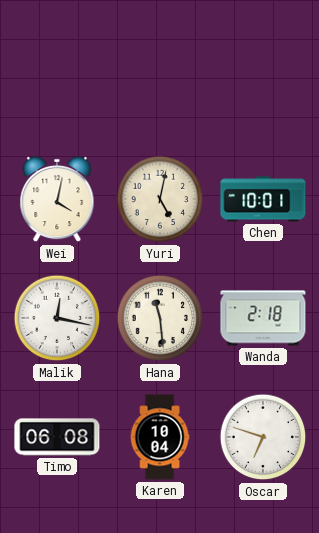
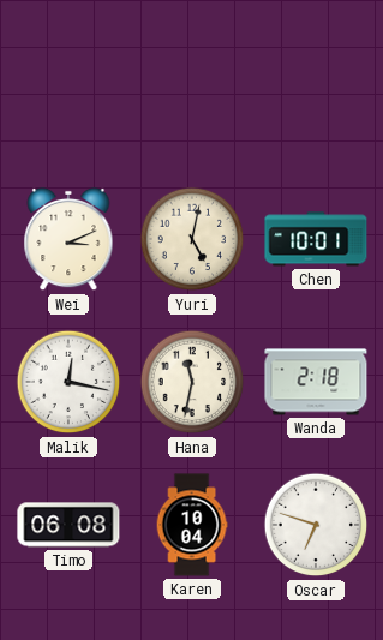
Wei: 4:02 -> 3:11
Hana: 11:29 -> 11:32
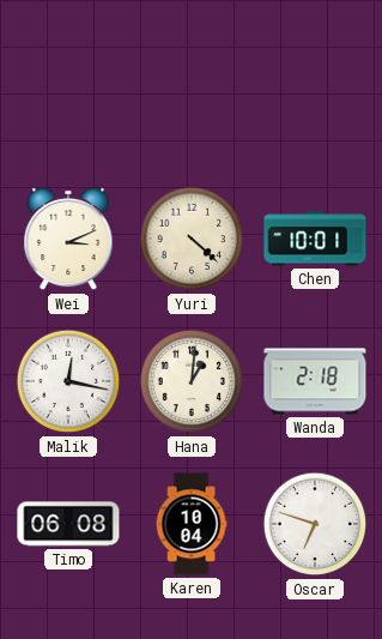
Yuri: 5:02 -> 4:22
Hana: 11:32 -> 1:01
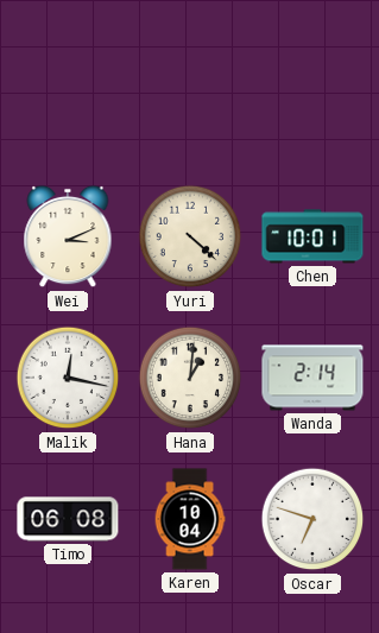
Wanda: 2:18 -> 2:14
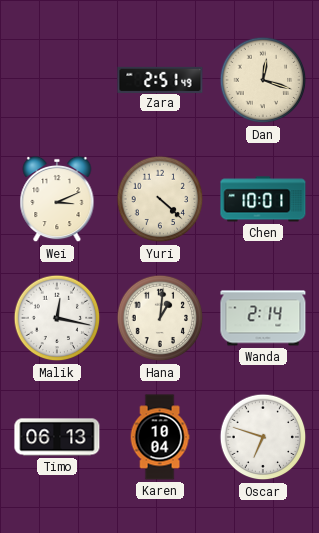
Zara: none -> 2:51
Dan: none -> 12:18
Timo: 06:08 -> 06:13
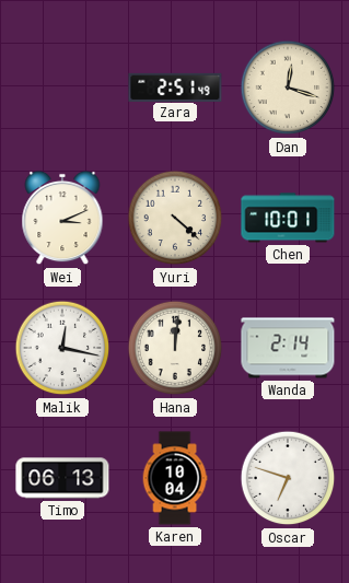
Hana: 1:01 -> 12:01
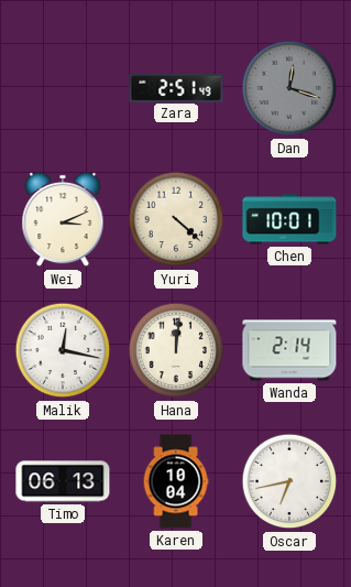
Dan dial: cream -> grey
Oscar: 6:48 -> 6:43
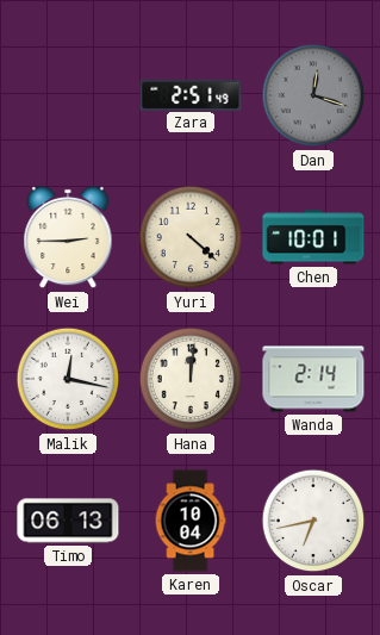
Wei: 3:11 -> 2:45
